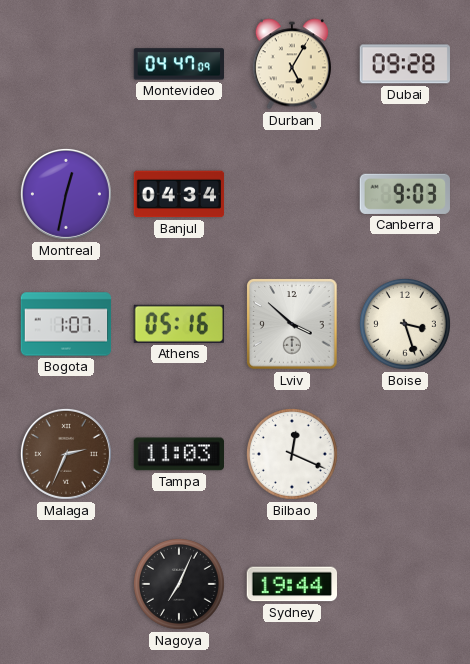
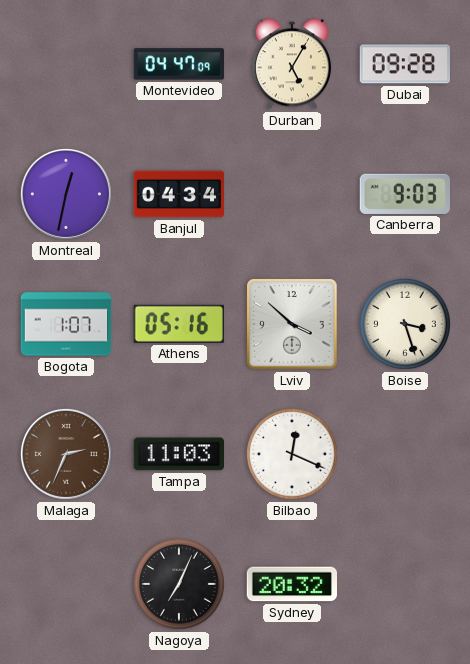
Sydney: 19:44 -> 20:32
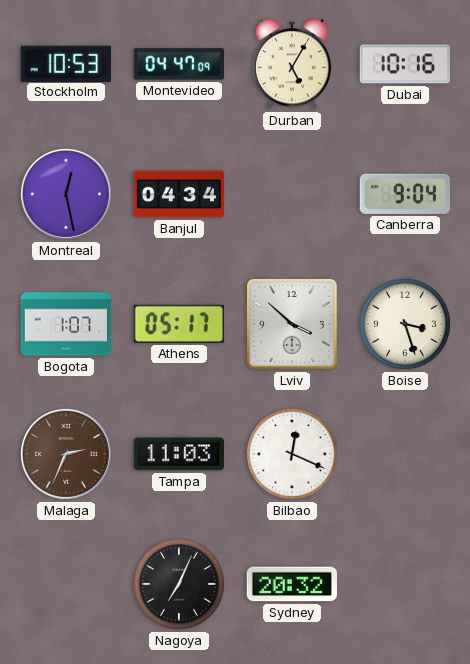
Stockholm: none -> 10:53
Dubai: 09:28 -> 10:16
Montreal: 12:32 -> 12:28
Canberra: 9:03 -> 9:04
Athens: 05:16 -> 05:17
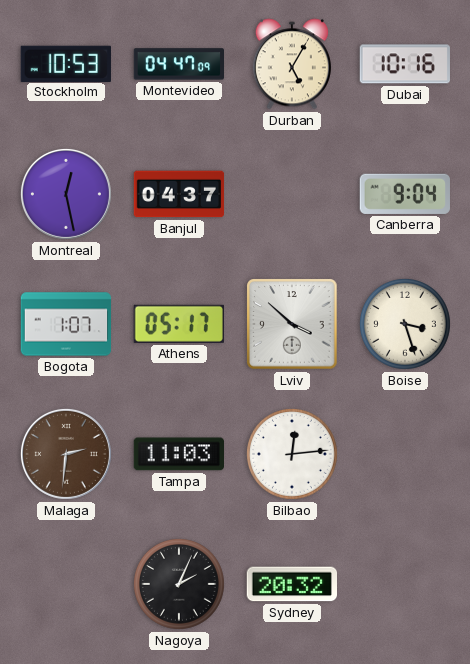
Banjul: 04:34 -> 04:37
Malaga: 2:34 -> 2:31
Bilbao: 12:19 -> 12:14
Nagoya: 7:04 -> 2:04
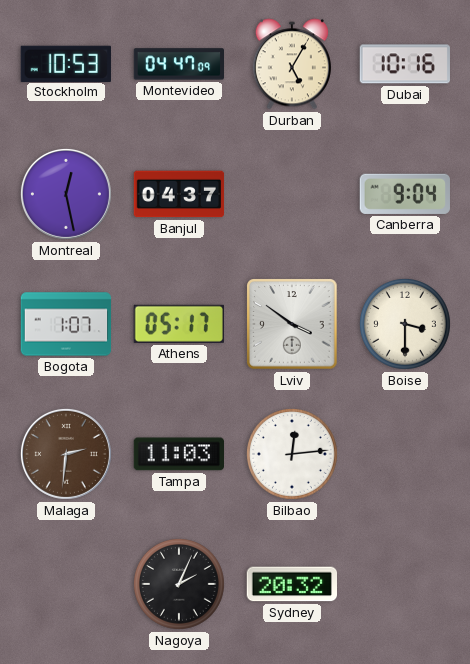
Lviv: 3:52 -> 3:51
Boise: 3:27 -> 3:30
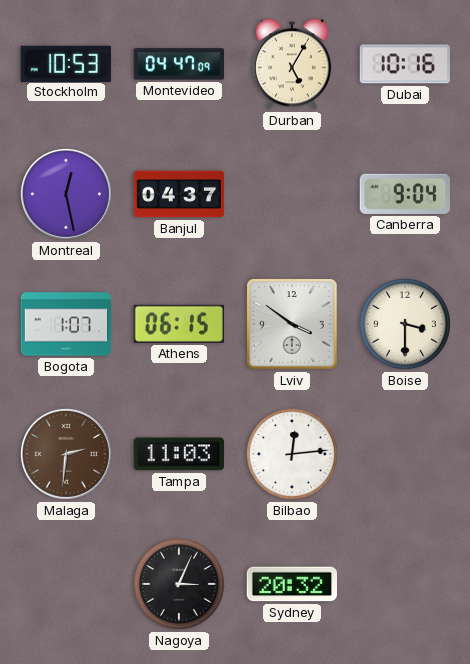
Athens: 05:17 -> 06:15
Nagoya: 2:04 -> 3:04
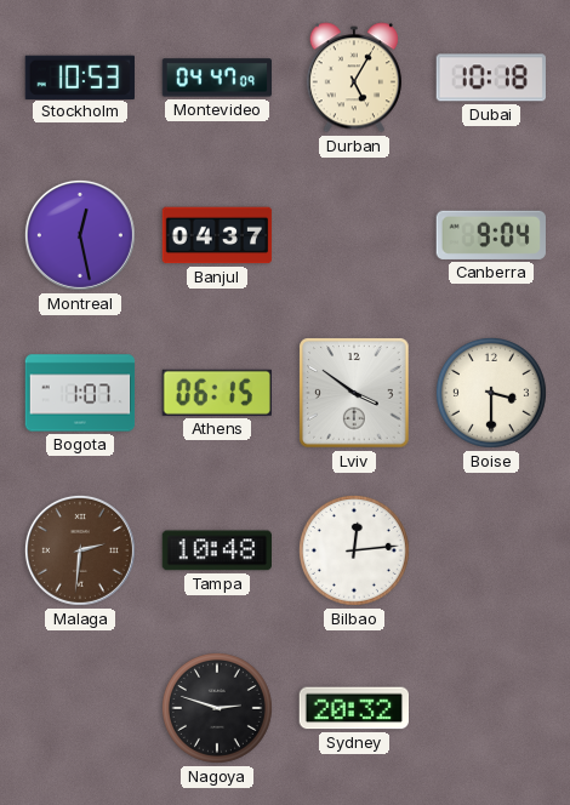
Dubai: 10:16 -> 10:18
Tampa: 11:03 -> 10:48
Nagoya: 3:04 -> 2:48
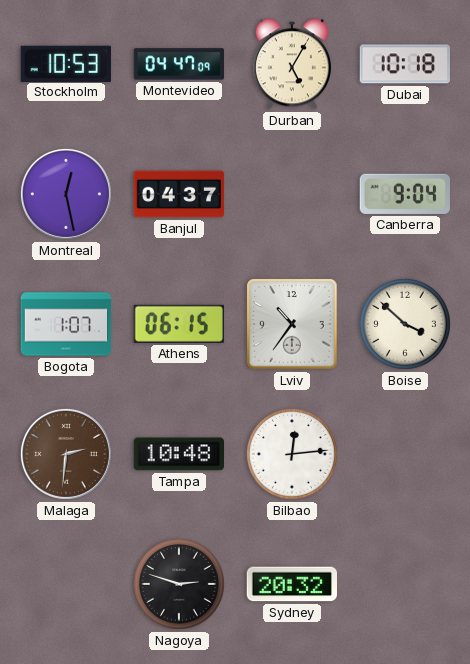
Lviv: 3:51 -> 10:36
Boise: 3:30 -> 3:52
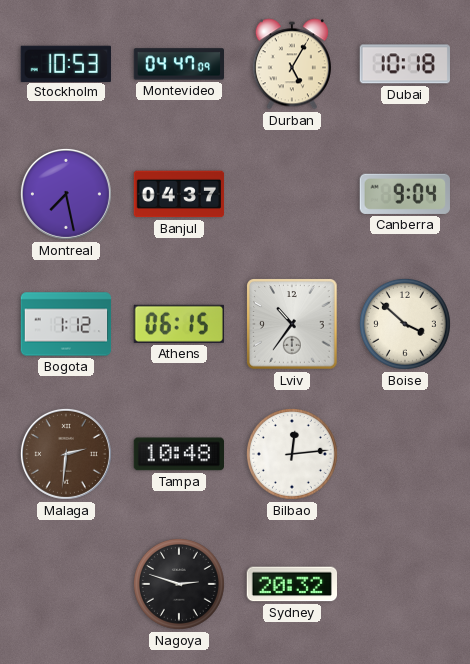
Montreal: 12:28 -> 7:28
Bogota: 1:07 -> 1:12
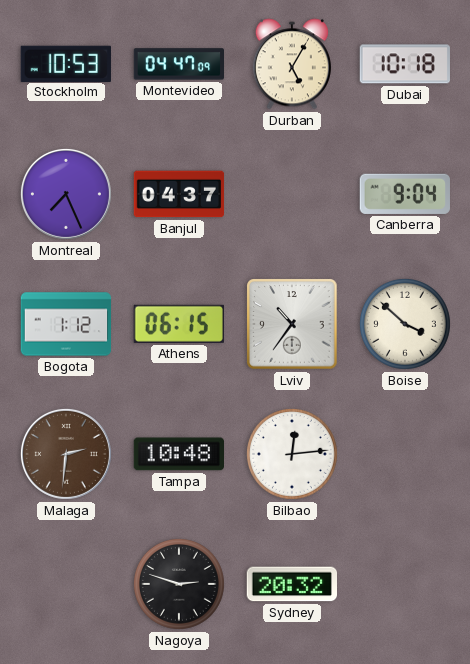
Montreal: 7:28 -> 7:26
